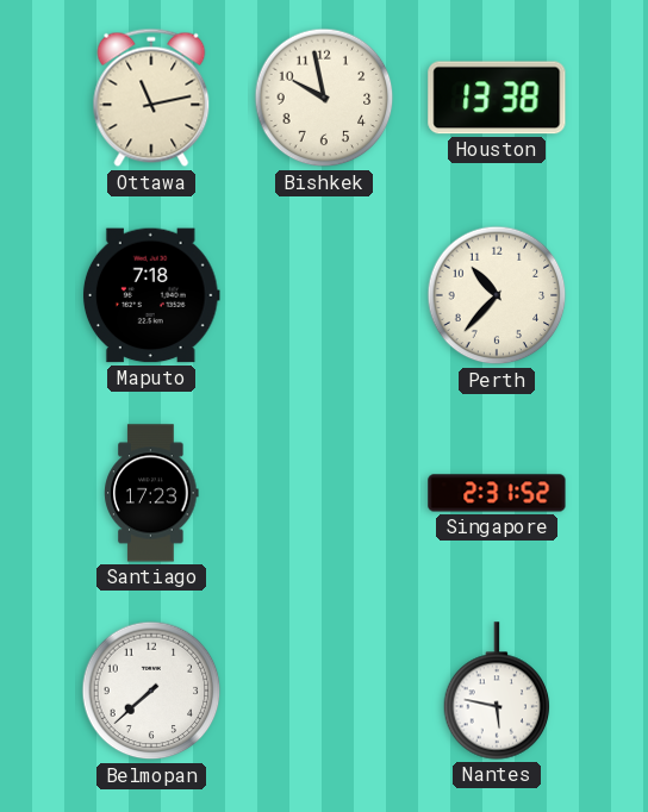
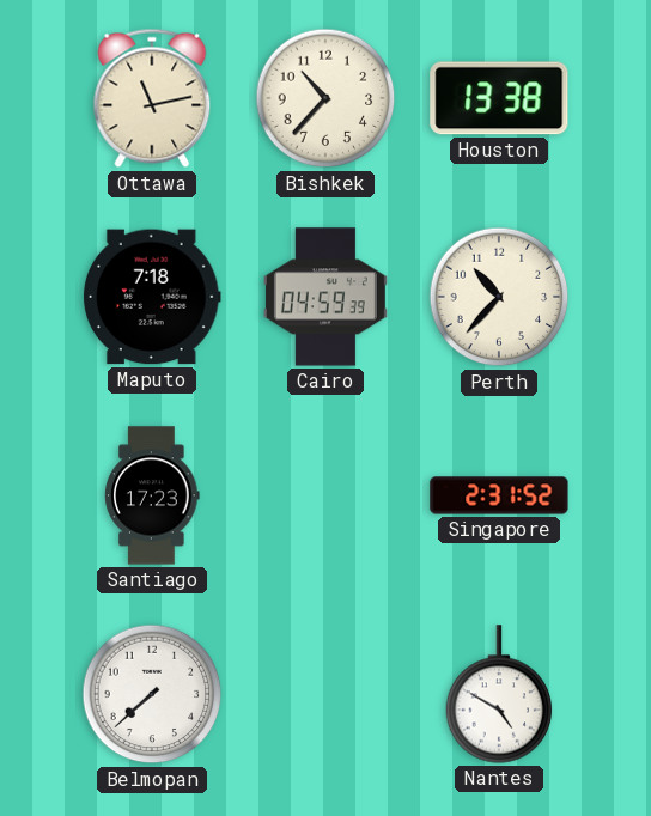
Bishkek: 9:58 -> 10:37
Cairo: none -> 04:59
Nantes: 5:47 -> 4:50
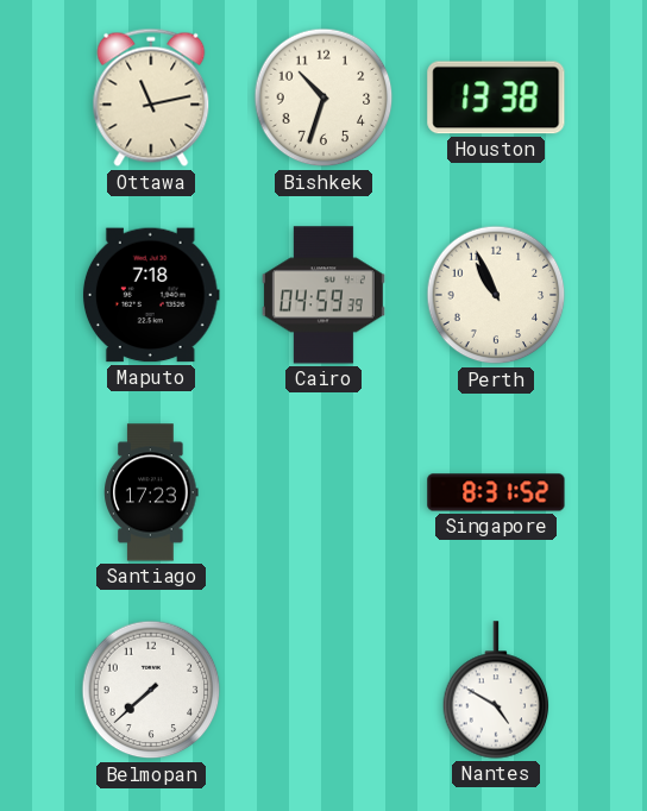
Bishkek: 10:37 -> 10:33
Perth: 10:37 -> 10:56
Singapore: 2:31 -> 8:31
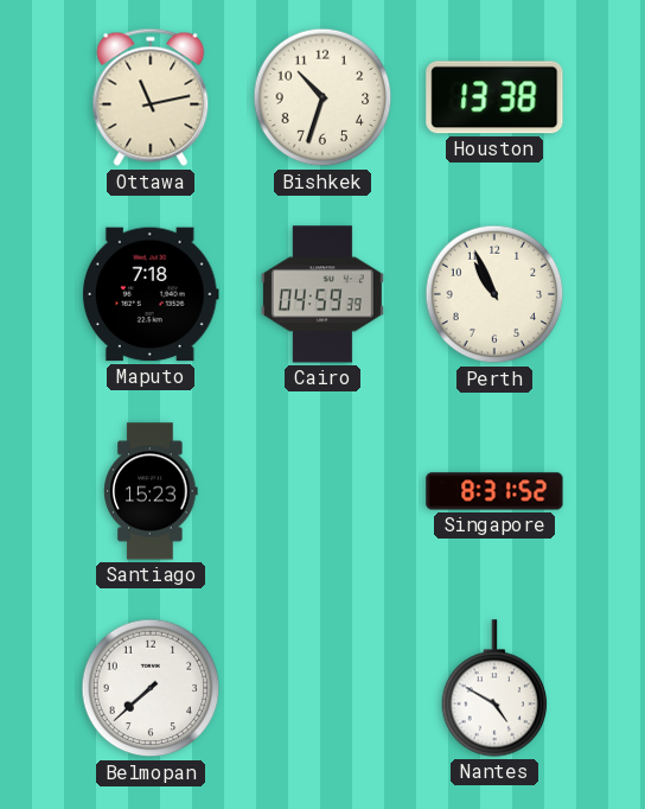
Santiago: 17:23 -> 15:23
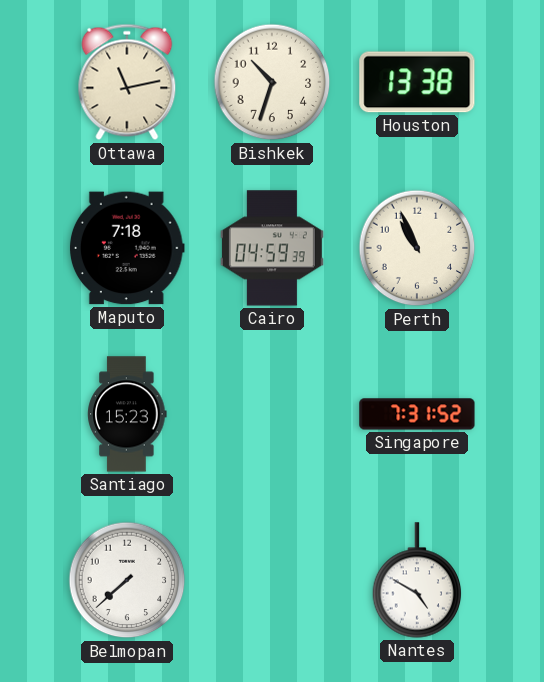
Singapore: 8:31 -> 7:31
